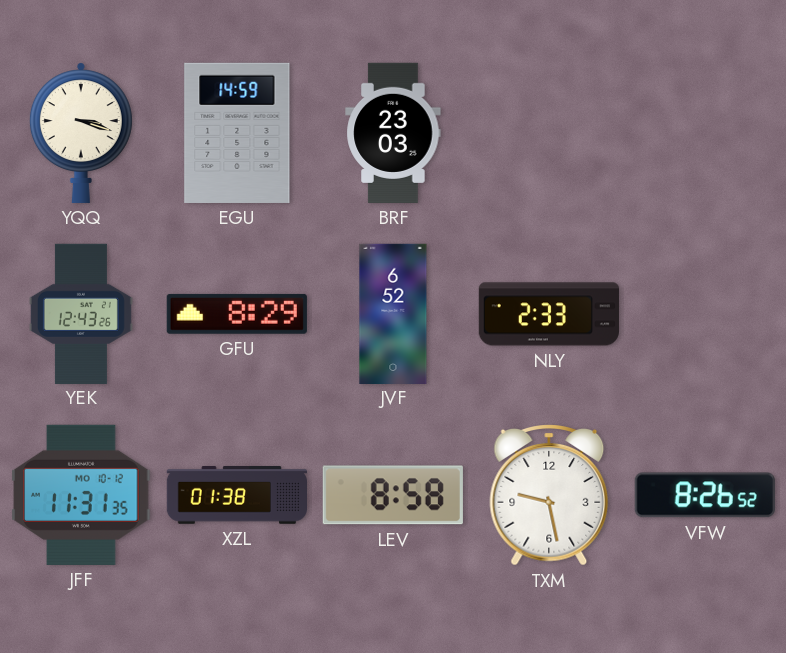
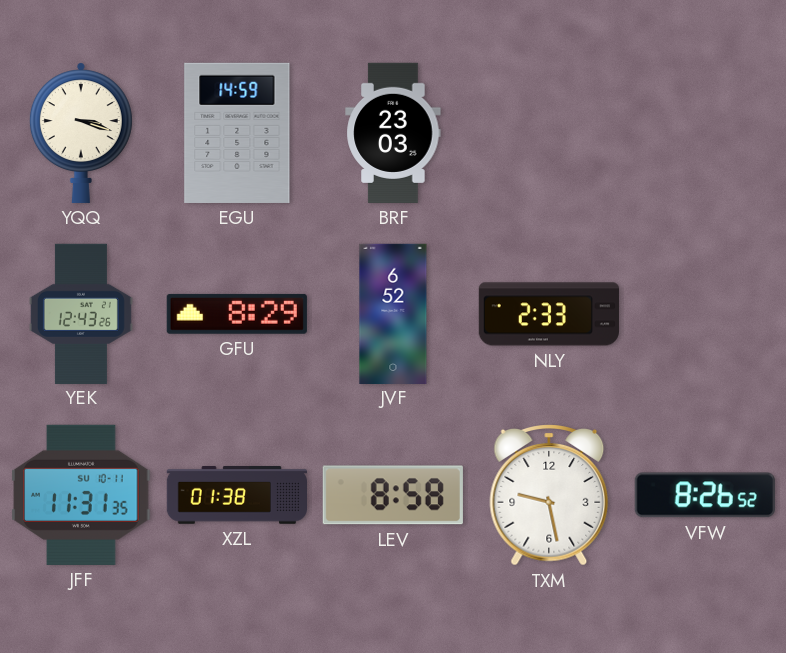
JFF date: MO 10-12 -> SU 10-11
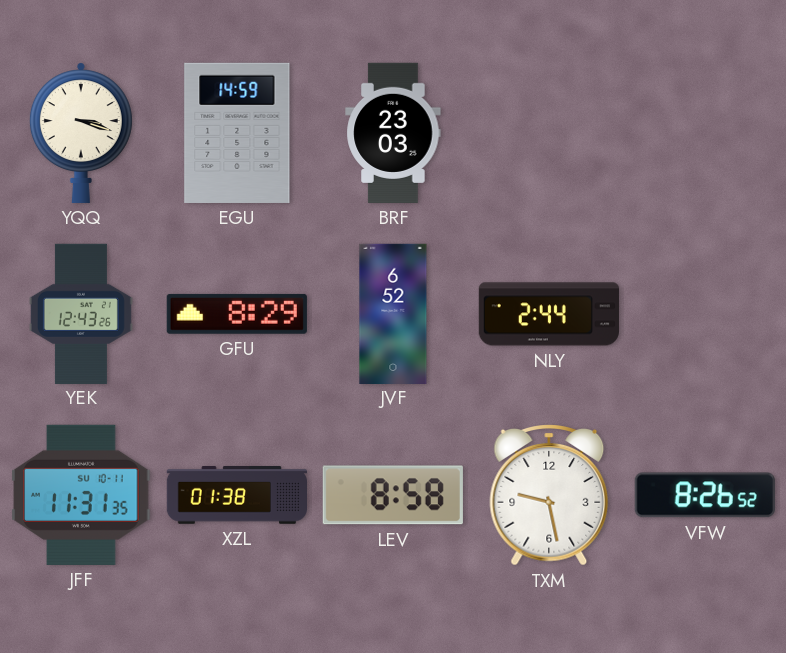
NLY: 2:33 -> 2:44
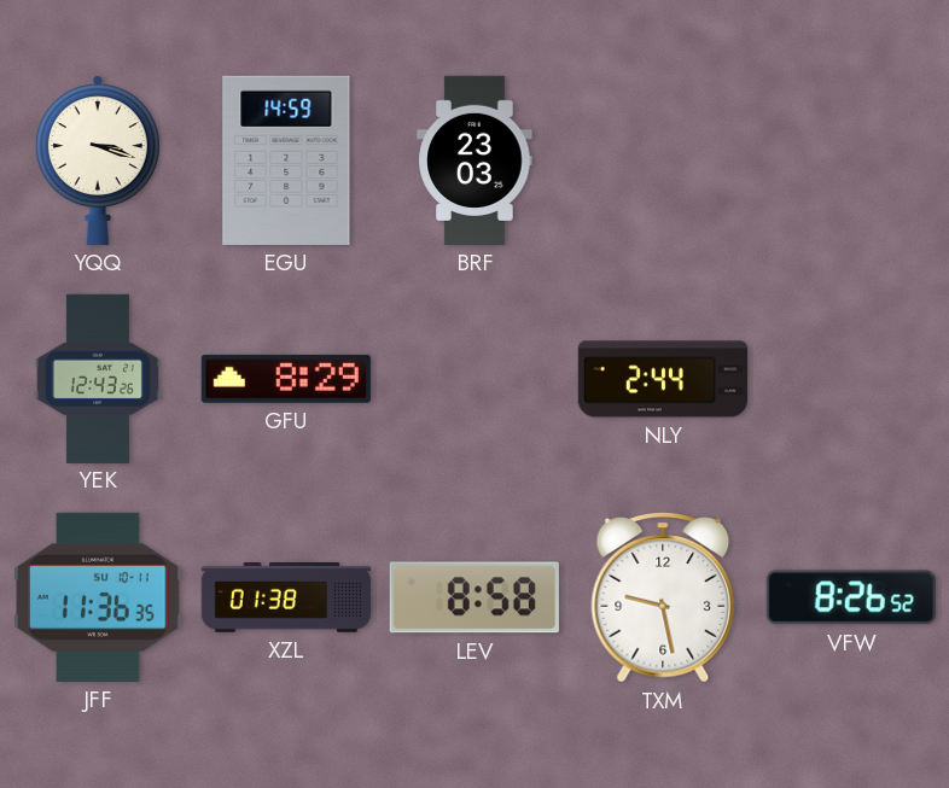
JVF: 6:52 -> none
JFF: 11:31 -> 11:36
